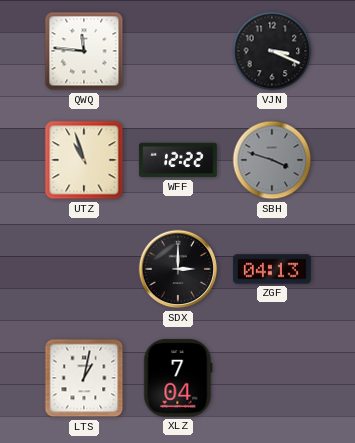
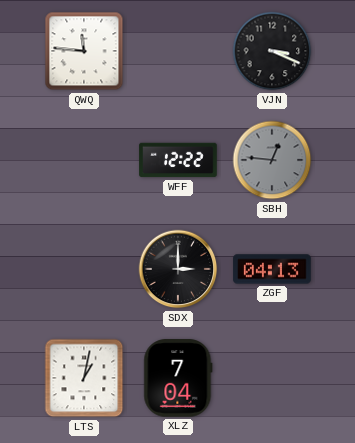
UTZ: 10:57 -> none
SBH: 3:48 -> 12:46
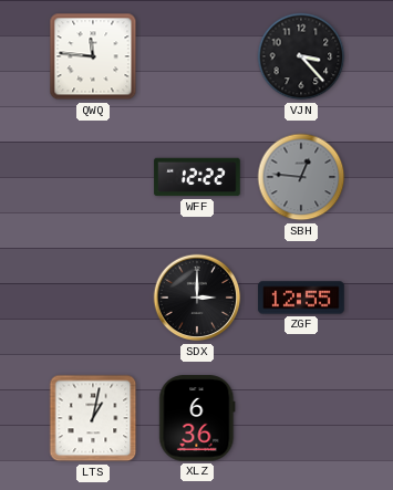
VJN: 3:19 -> 3:23
ZGF: 04:13 -> 12:55
XLZ: 7:04 -> 6:36
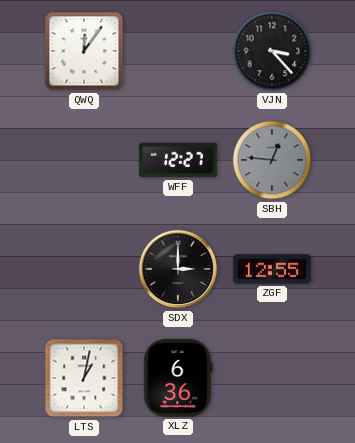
QWQ: 11:46 -> 12:06
WFF: 12:22 -> 12:27
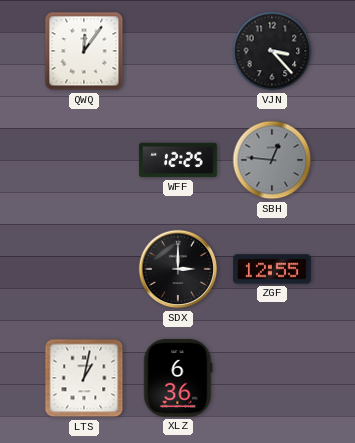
WFF: 12:27 -> 12:25
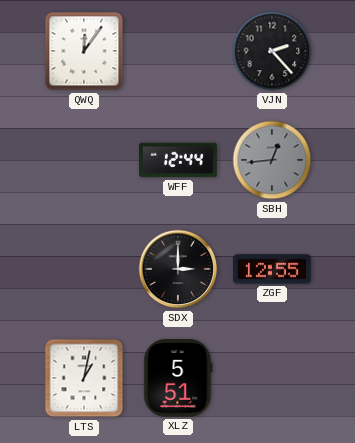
VJN: 3:23 -> 2:23
WFF: 12:25 -> 12:44
SBH: 12:46 -> 12:44
XLZ: 6:36 -> 5:51
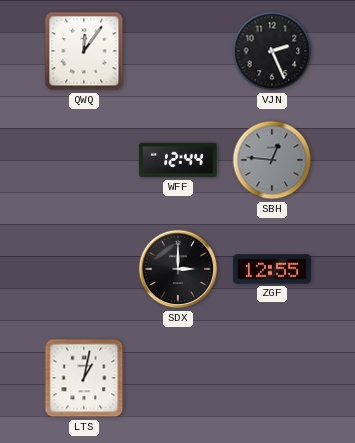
VJN: 2:23 -> 2:26
SBH: 12:44 -> 12:46
XLZ: 5:51 -> none
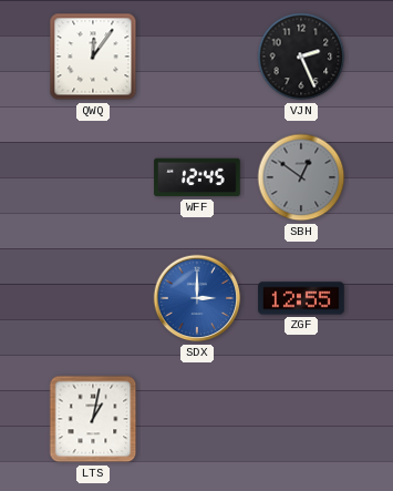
WFF: 12:44 -> 12:45
SBH: 12:46 -> 12:51
SDX dial: black -> blue
